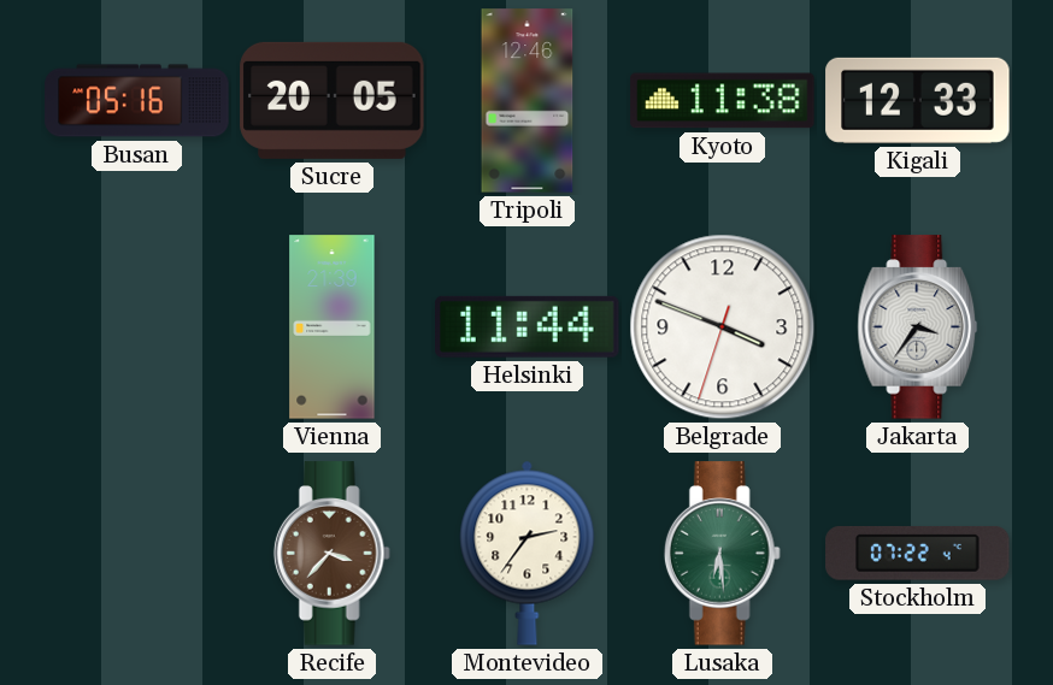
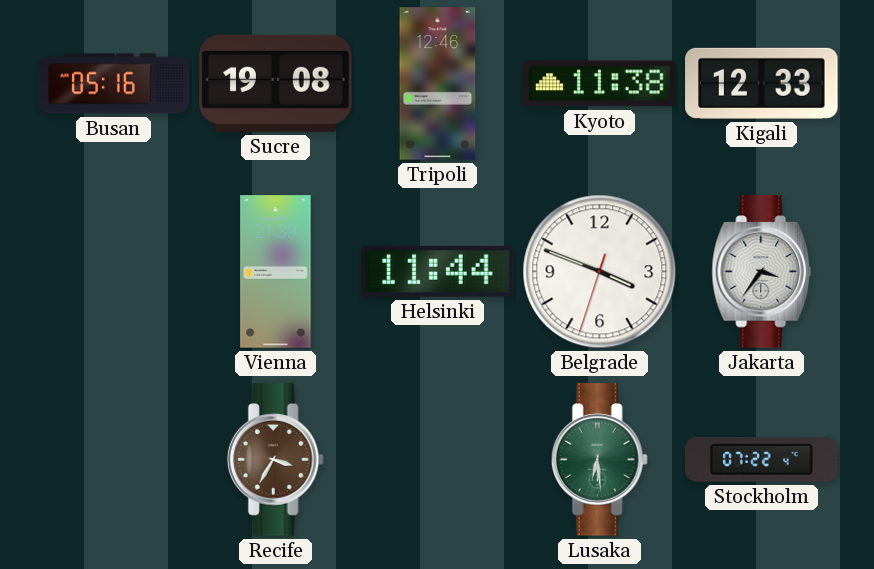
Sucre: 20:05 -> 19:08
Recife: 3:37 -> 3:35
Montevideo: 2:36 -> none
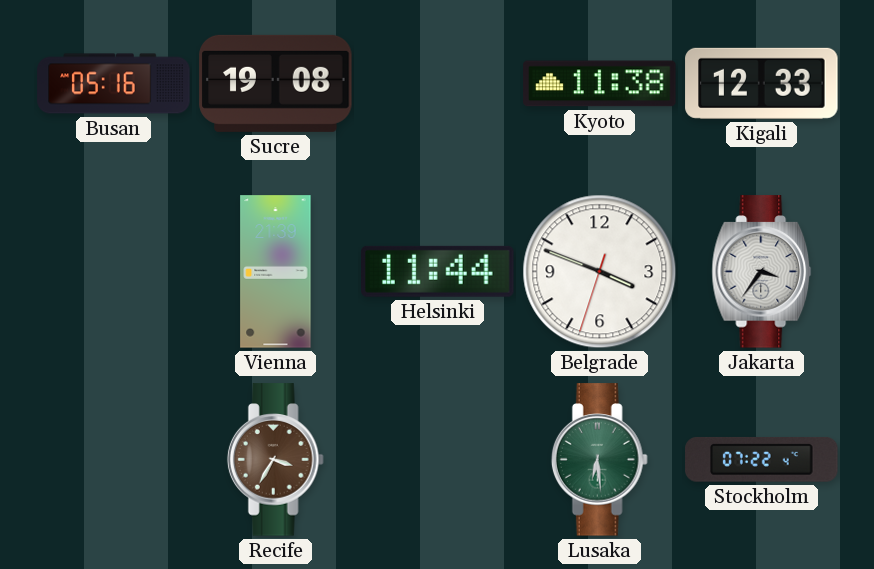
Tripoli: 12:46 -> none
